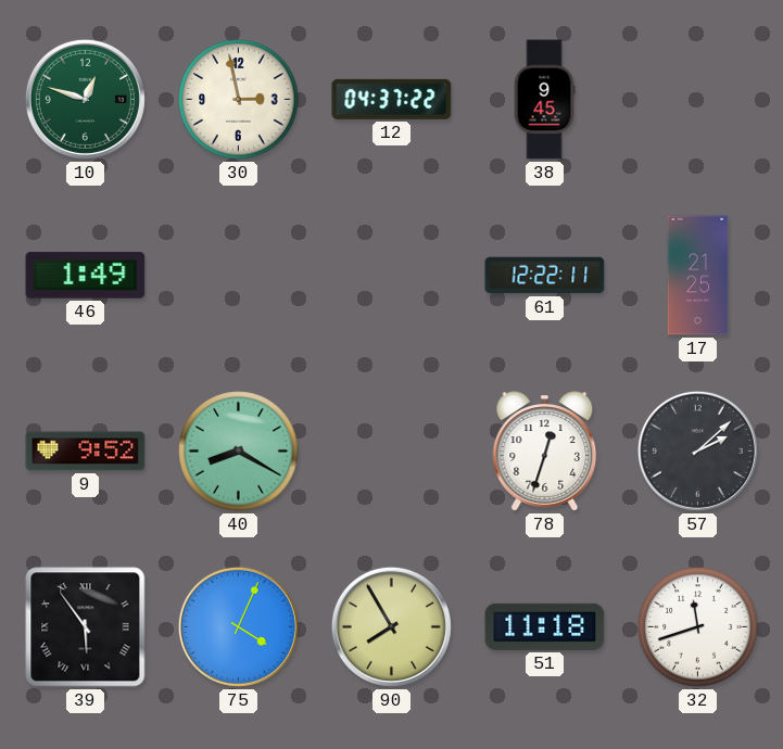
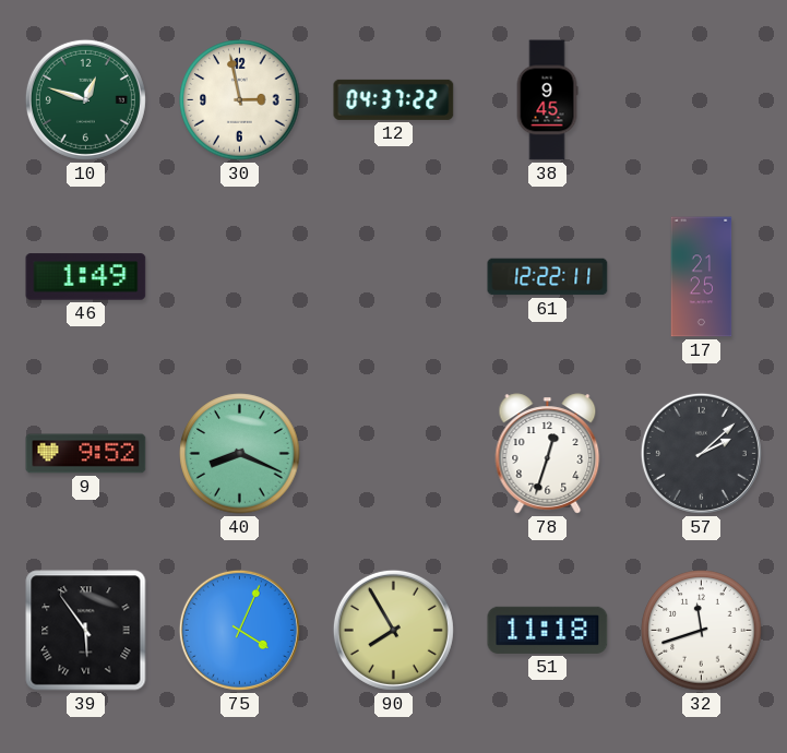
40: 8:20 -> 8:19
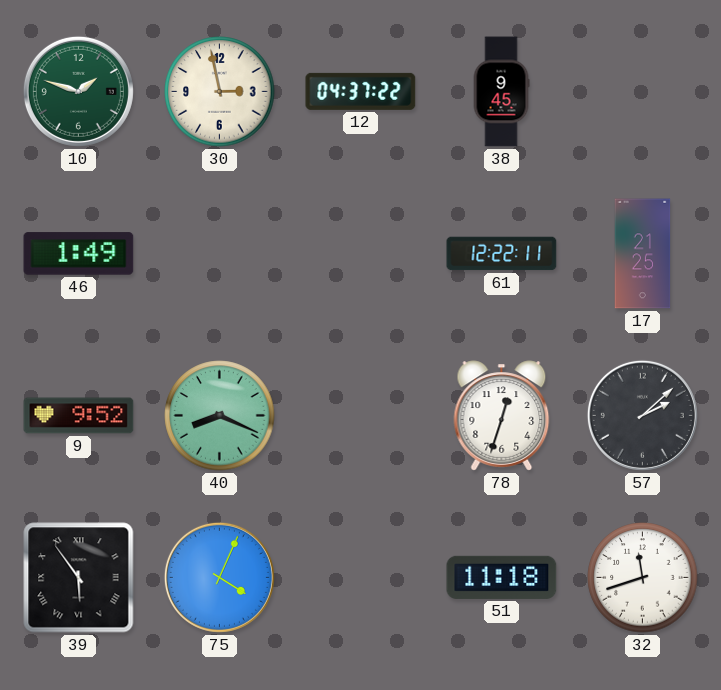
10: 12:48 -> 1:48
90: 7:55 -> none
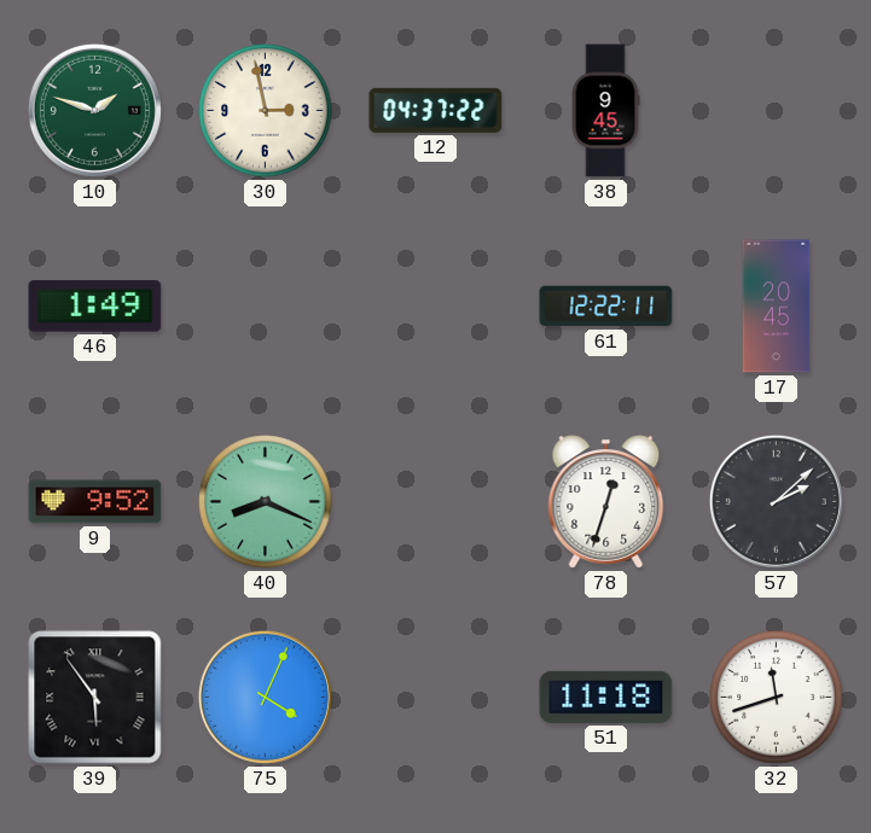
17: 21:25 -> 20:45
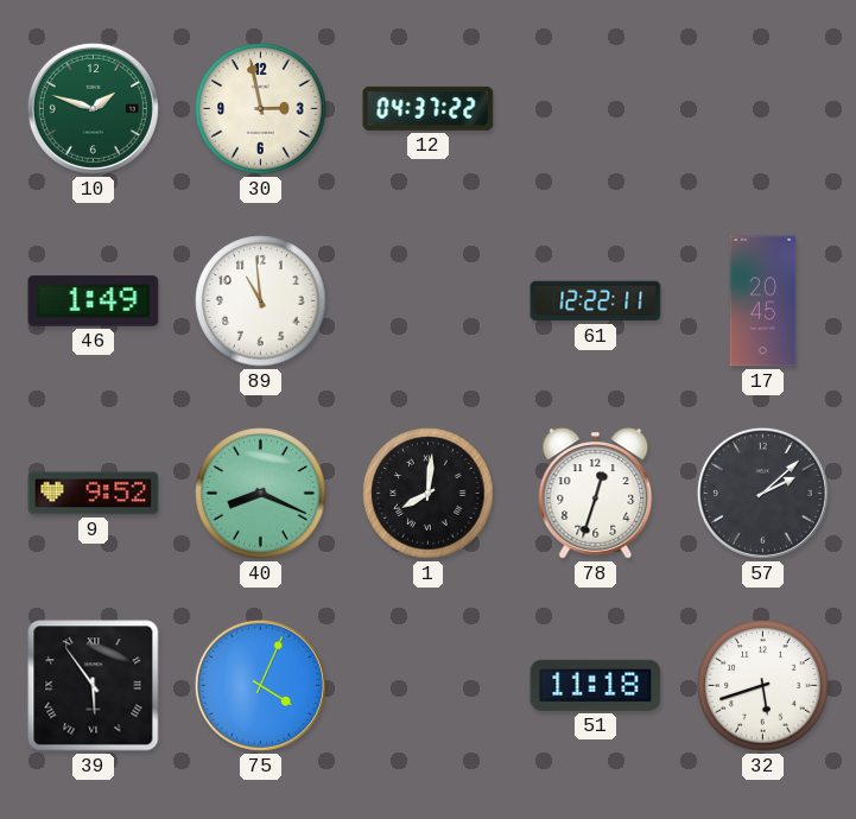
38: 9:45 -> none
89: none -> 10:59
1: none -> 8:01
32: 11:42 -> 5:42
